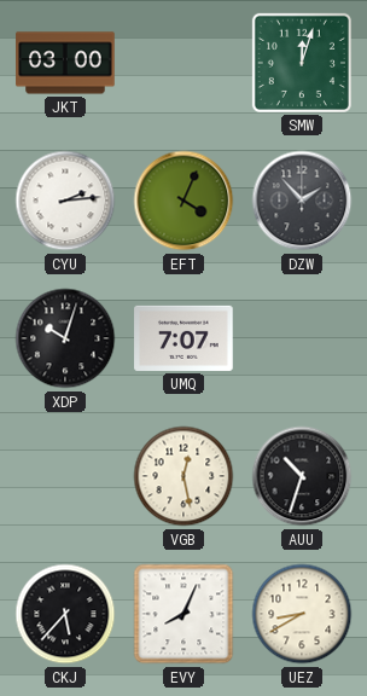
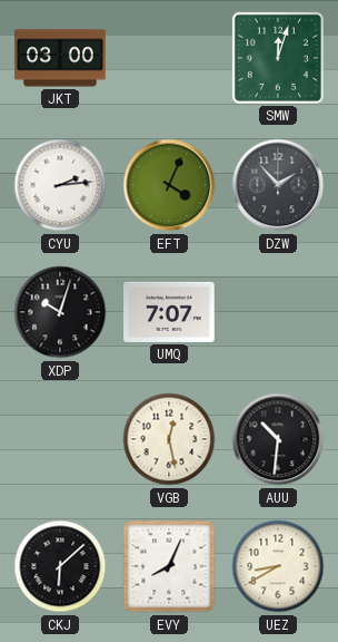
AUU: 10:33 -> 10:31
CKJ: 5:37 -> 6:08
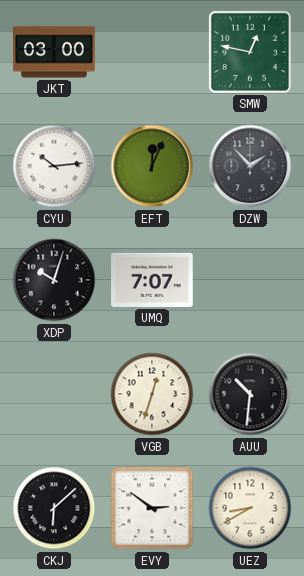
SMW: 12:03 -> 12:47
CYU: 2:14 -> 10:14
EFT: 4:04 -> 12:04
VGB: 12:28 -> 12:33
EVY: 8:04 -> 2:51
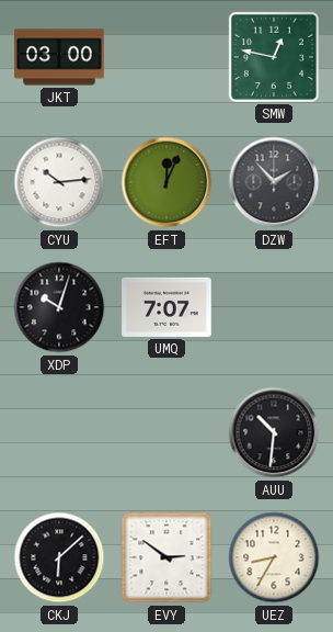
VGB: 12:33 -> none
UEZ: 8:40 -> 8:35
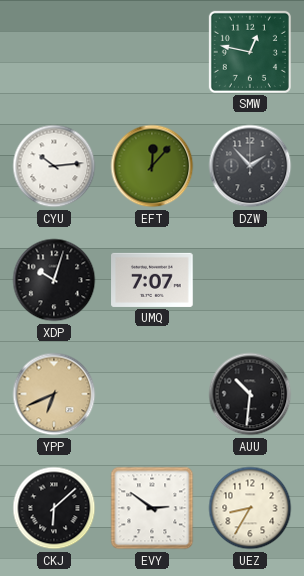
JKT: 03:00 -> none
EFT: 12:04 -> 12:07
YPP: none -> 6:41
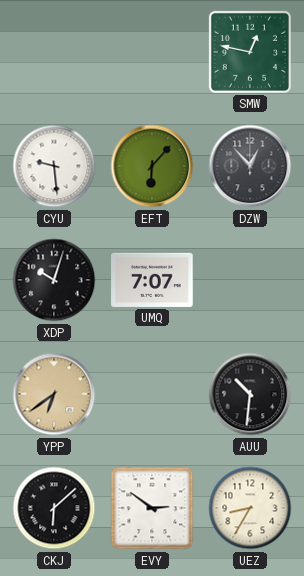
CYU: 10:14 -> 9:29
EFT: 12:07 -> 6:07
DZW: 1:53 -> 12:53
YPP: 6:41 -> 6:39
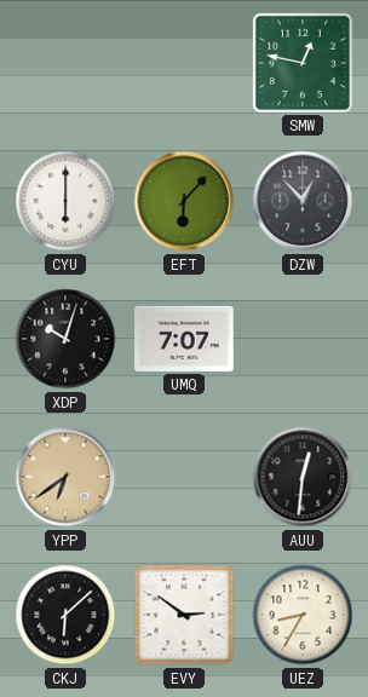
CYU: 9:29 -> 6:00
AUU: 10:31 -> 12:31
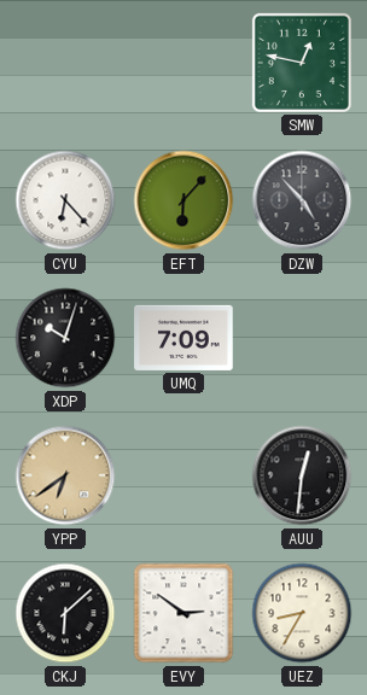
CYU: 6:00 -> 6:23
DZW: 12:53 -> 4:53
UMQ: 7:07 -> 7:09
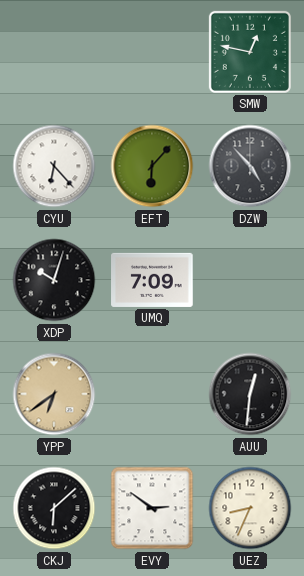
UEZ: 8:35 -> 8:34
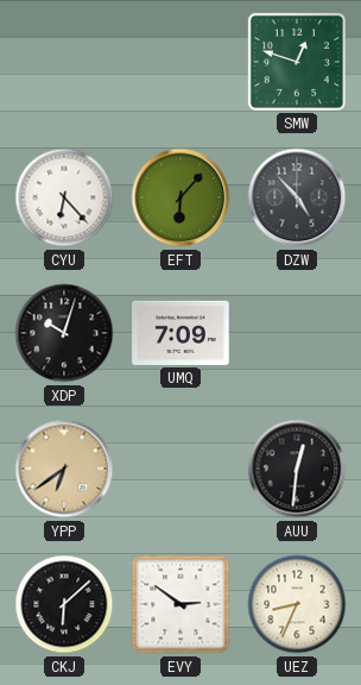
SMW: 12:47 -> 12:48
